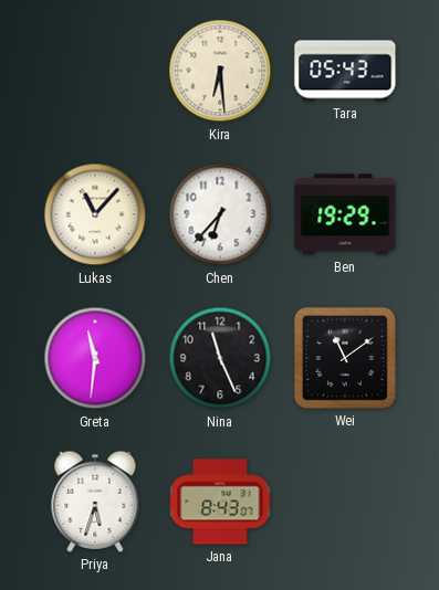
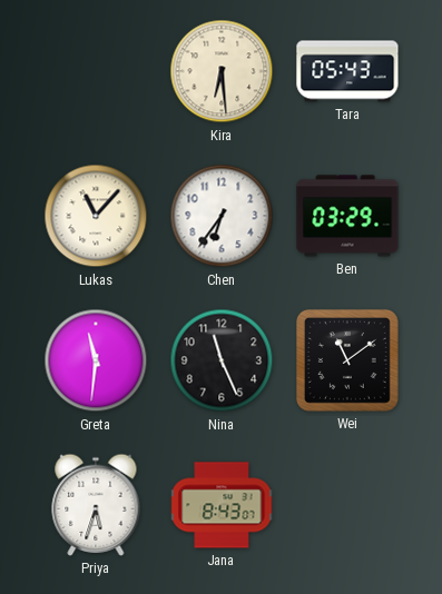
Chen: 6:37 -> 6:36
Ben: 19:29 -> 03:29
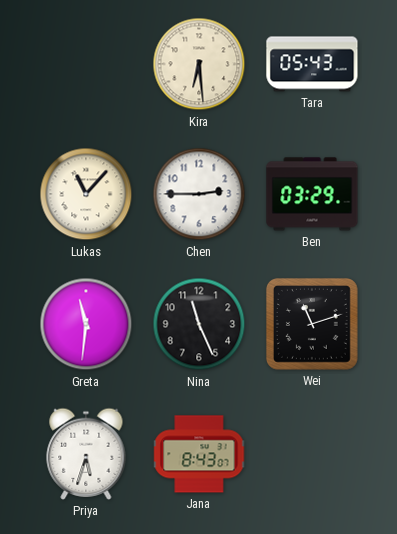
Chen: 6:36 -> 2:45
Wei: 11:09 -> 11:12
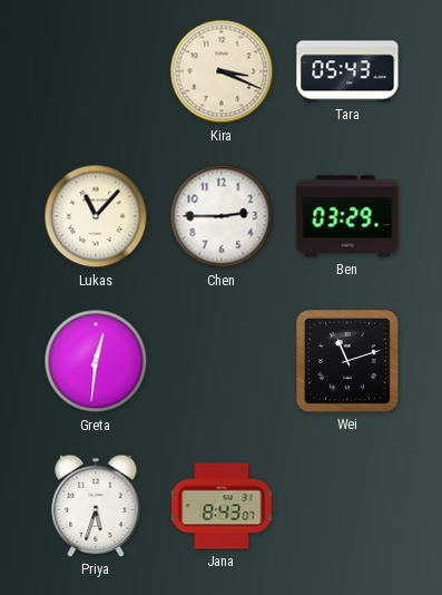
Kira: 6:29 -> 3:19
Greta: 11:31 -> 12:31
Nina: 11:26 -> none
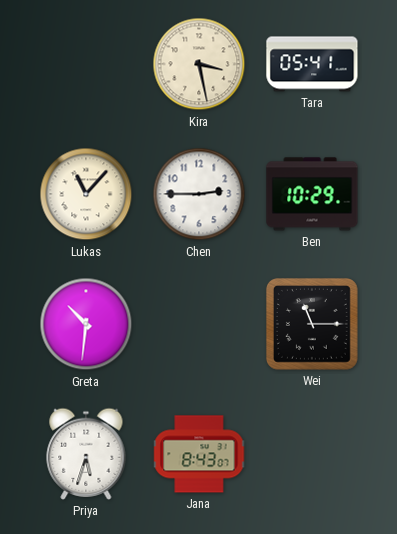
Kira: 3:19 -> 3:28
Tara: 05:43 -> 05:41
Ben: 03:29 -> 10:29
Greta: 12:31 -> 10:31
Wei: 11:12 -> 11:15
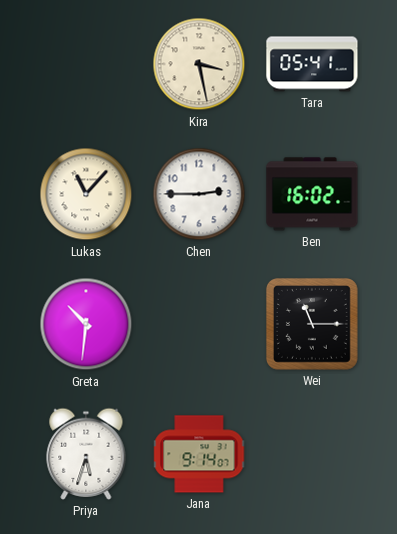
Ben: 10:29 -> 16:02
Jana: 8:43 -> 9:14
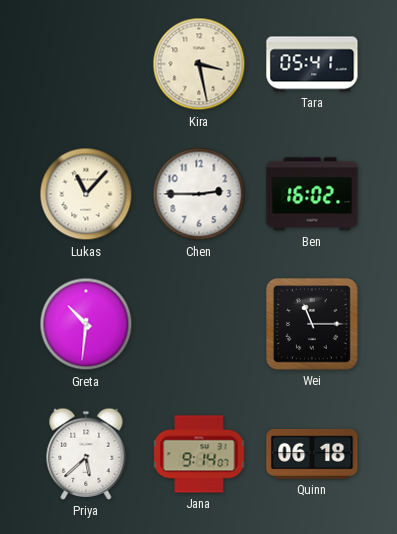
Priya: 5:33 -> 5:38
Quinn: none -> 06:18
